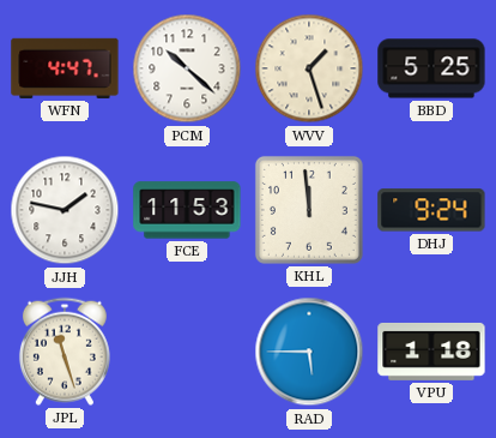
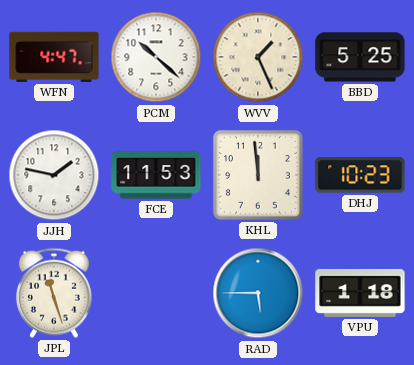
WVV: 1:27 -> 1:26
DHJ: 9:24 -> 10:23
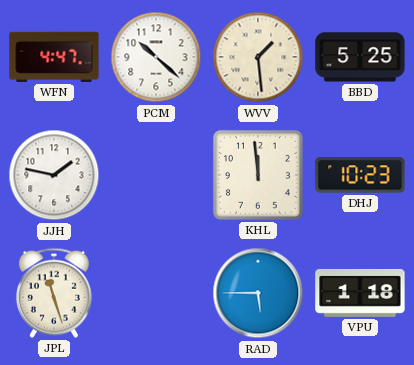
WVV: 1:26 -> 1:29
FCE: 11:53 -> none
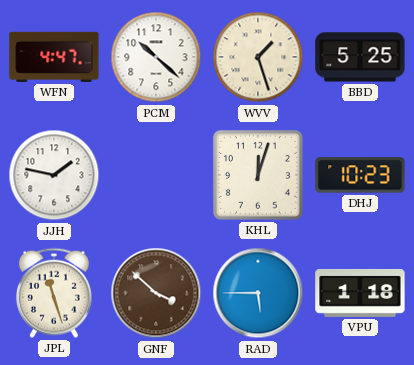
WVV: 1:29 -> 1:27
KHL: 11:59 -> 12:03
GNF: none -> 3:52
